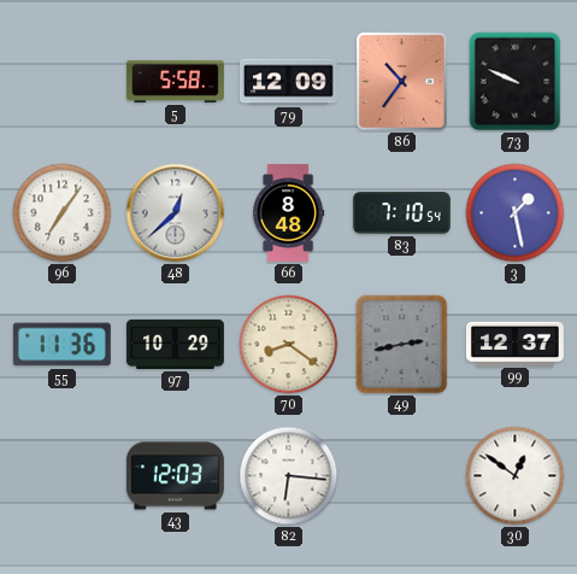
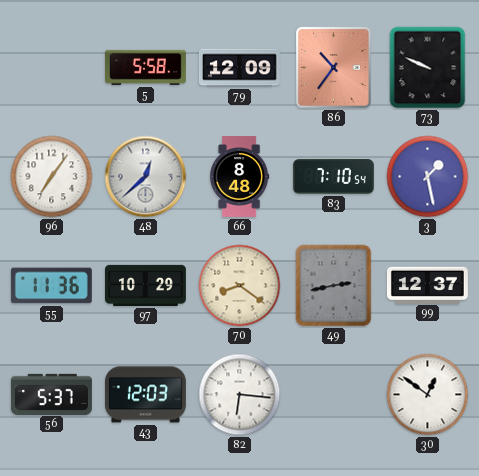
56: none -> 5:37
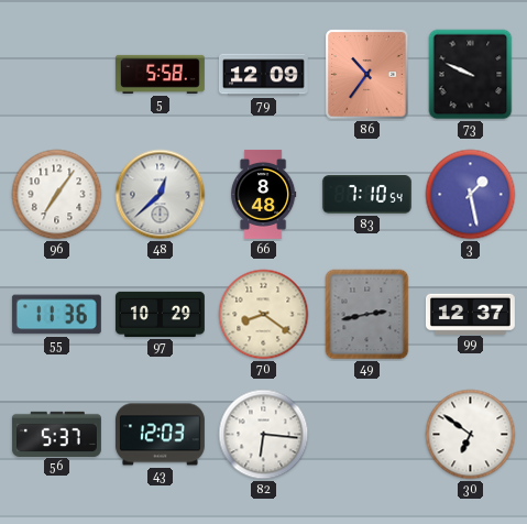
30: 12:51 -> 6:51
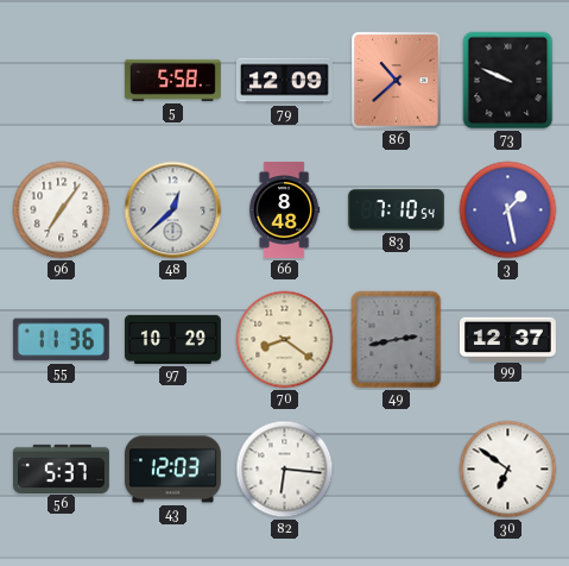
86: 10:36 -> 10:38
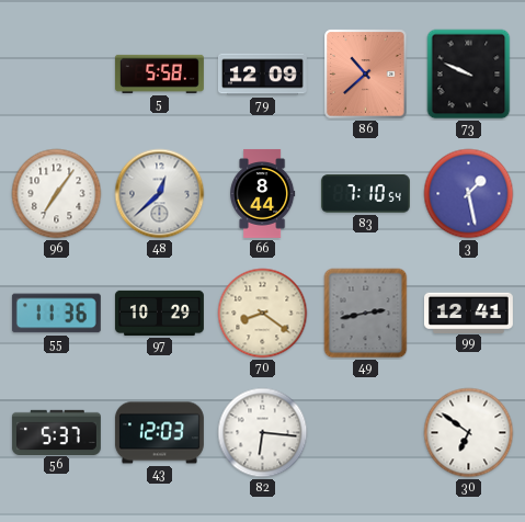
66: 8:48 -> 8:44
99: 12:37 -> 12:41
